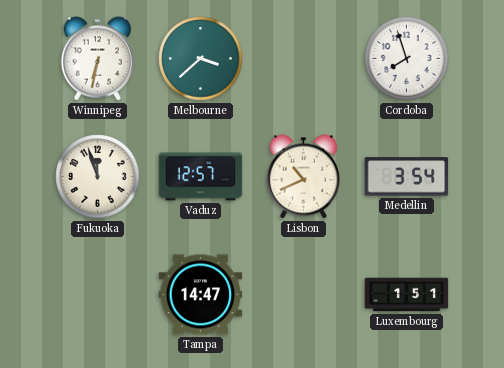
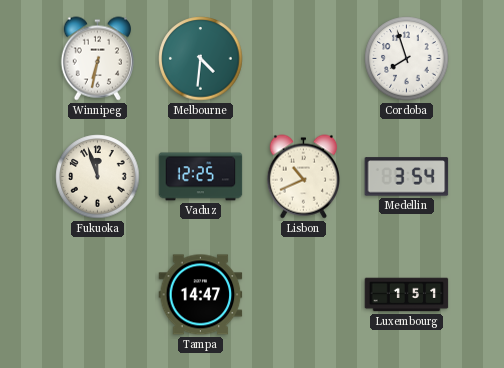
Melbourne: 3:38 -> 4:31
Vaduz: 12:57 -> 12:25
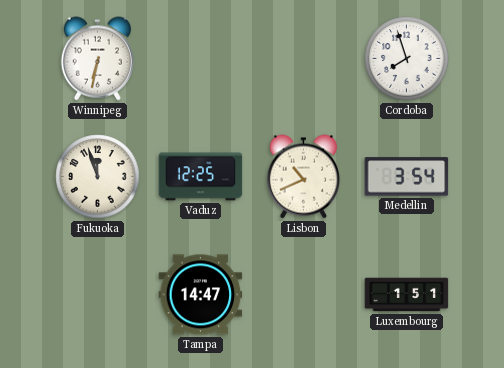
Melbourne: 4:31 -> none
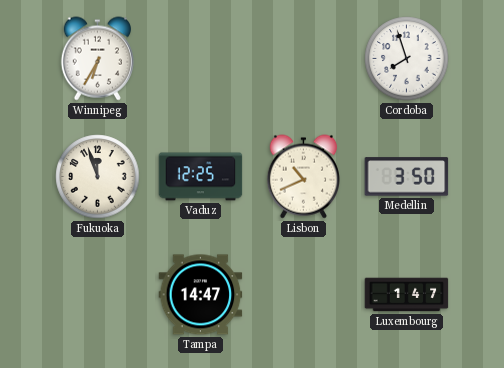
Winnipeg: 6:32 -> 6:35
Medellin: 3:54 -> 3:50
Luxembourg: 1:51 -> 1:47
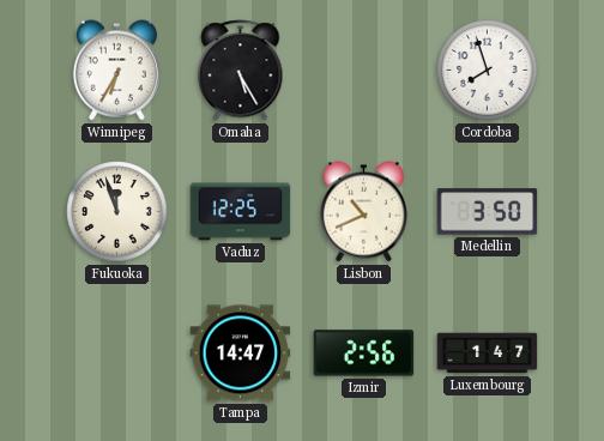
Omaha: none -> 5:25
Izmir: none -> 2:56
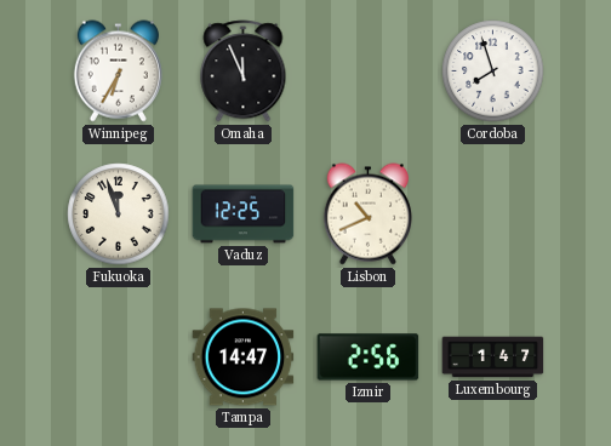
Omaha: 5:25 -> 11:56
Medellin: 3:50 -> none
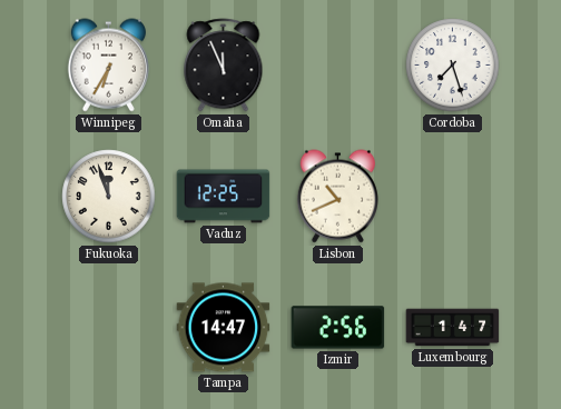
Cordoba: 7:57 -> 7:27
